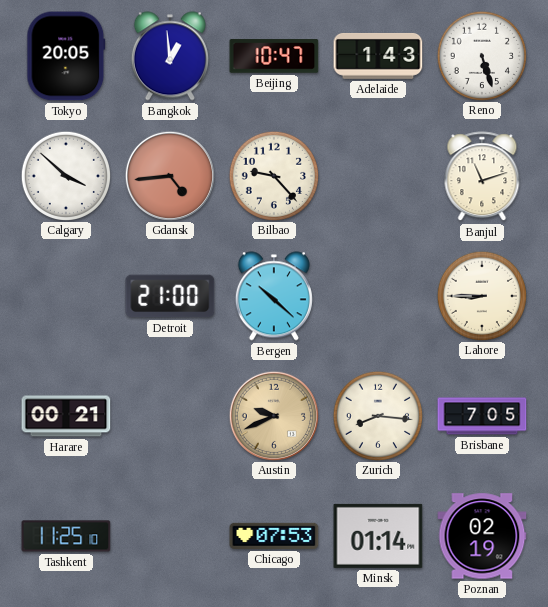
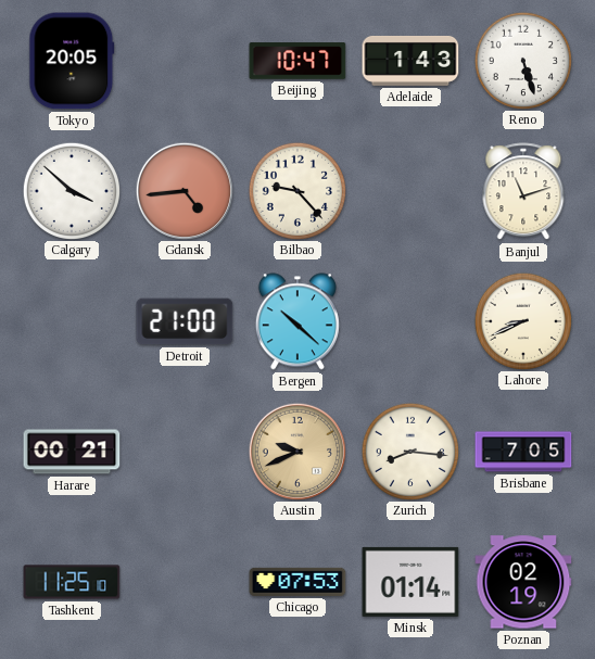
Bangkok: 12:59 -> none
Lahore: 8:45 -> 8:41
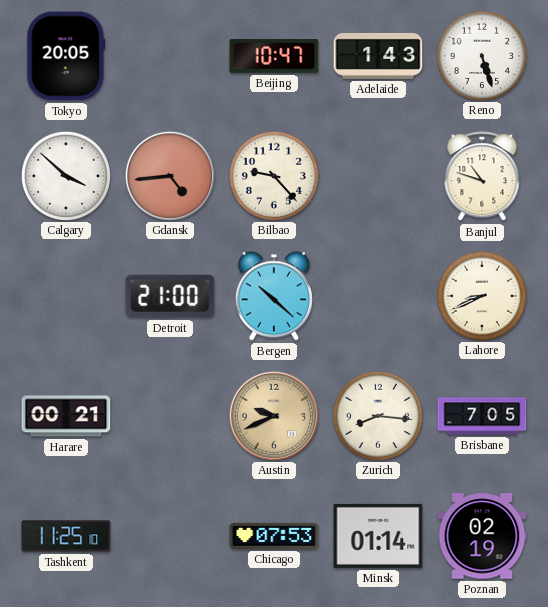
Banjul: 11:12 -> 10:48
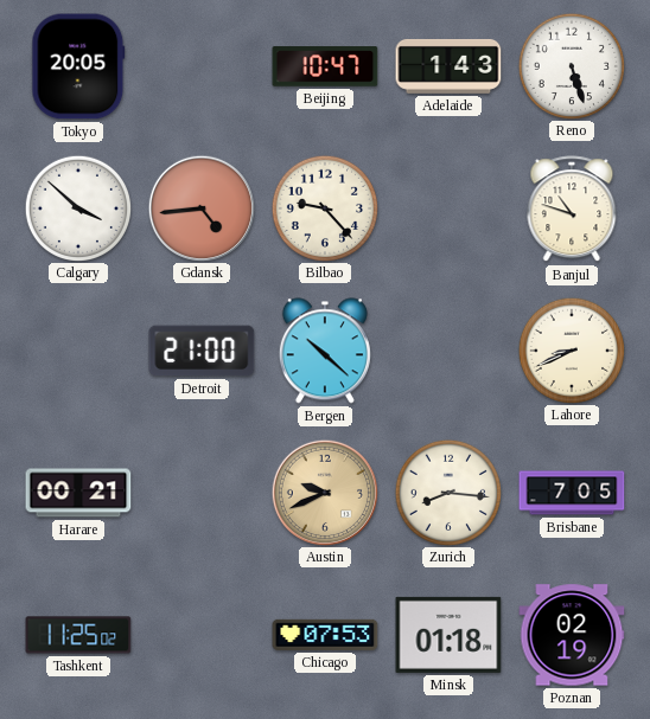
Tashkent: 11:25:10 -> 11:25:02
Minsk: 01:14 -> 01:18
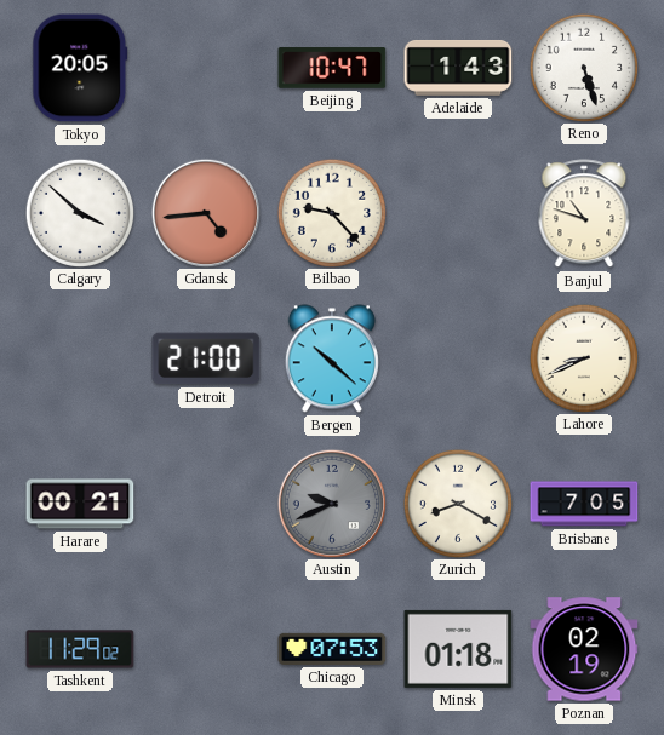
Austin dial: champagne -> grey
Zurich: 8:16 -> 8:20
Tashkent: 11:25 -> 11:29
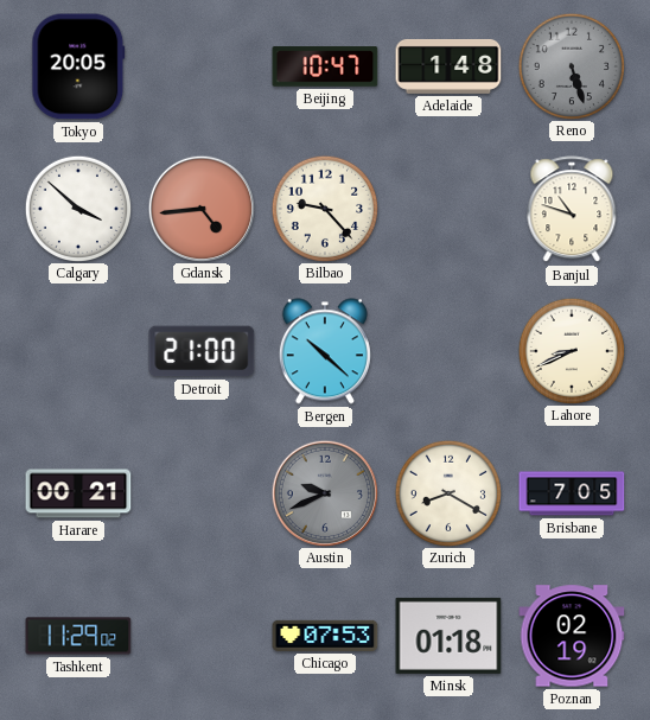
Adelaide: 1:43 -> 1:48
Reno dial: white -> grey
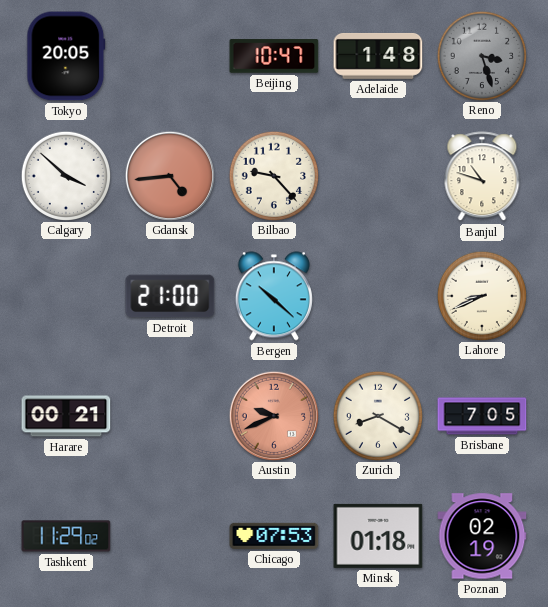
Reno: 5:27 -> 3:27
Austin dial: grey -> salmon
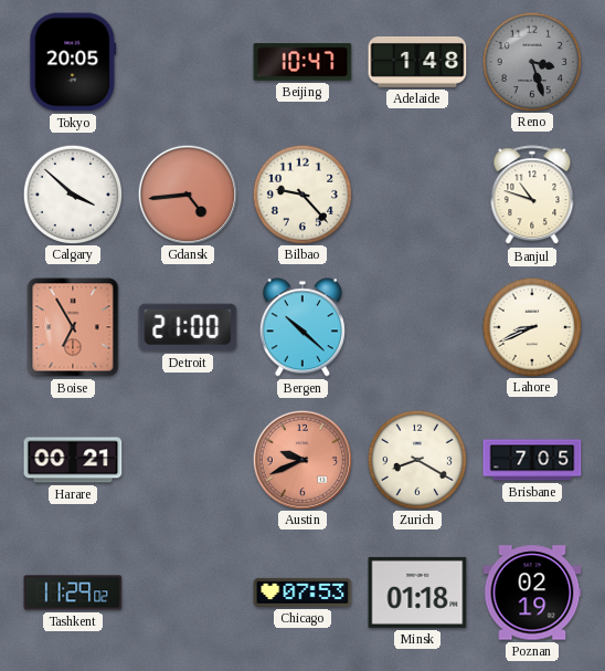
Boise: none -> 6:55
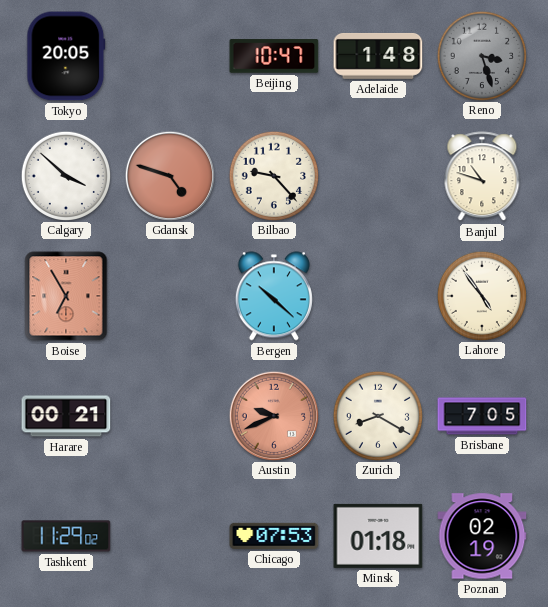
Gdansk: 4:44 -> 4:48
Detroit: 21:00 -> none
Lahore: 8:41 -> 4:54
